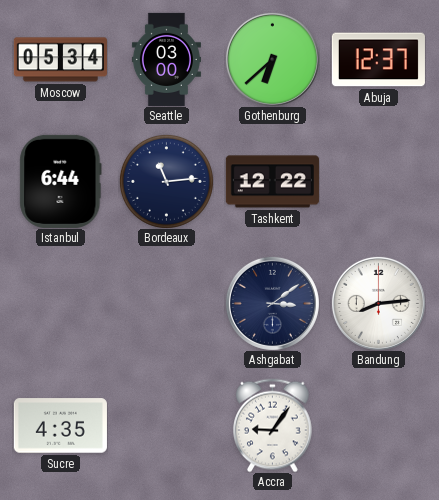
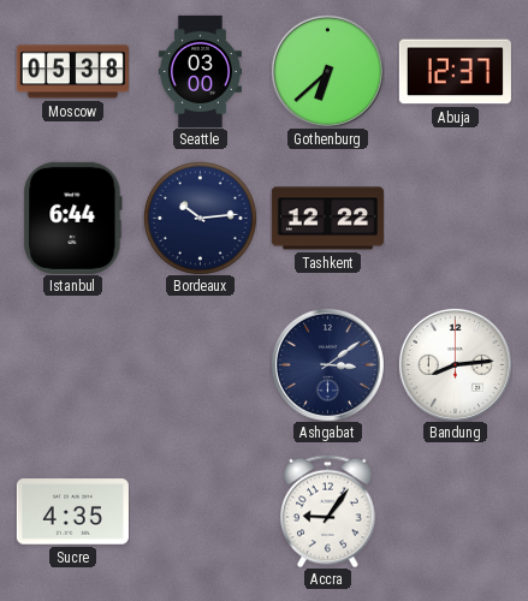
Moscow: 05:34 -> 05:38
Bordeaux: 11:14 -> 10:14
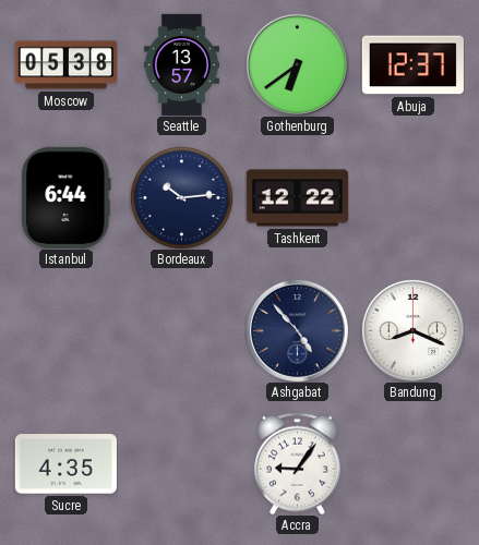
Seattle: 03:00 -> 13:57
Gothenburg: 6:38 -> 6:39
Ashgabat: 3:09 -> 4:53
Bandung: 8:14 -> 8:19
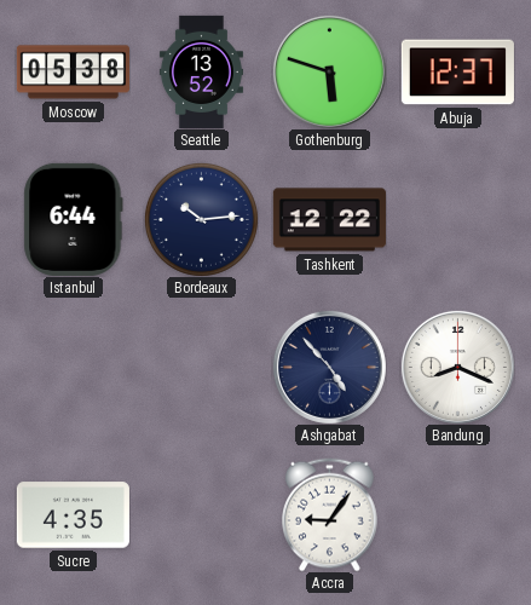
Seattle: 13:57 -> 13:52
Gothenburg: 6:39 -> 5:48
